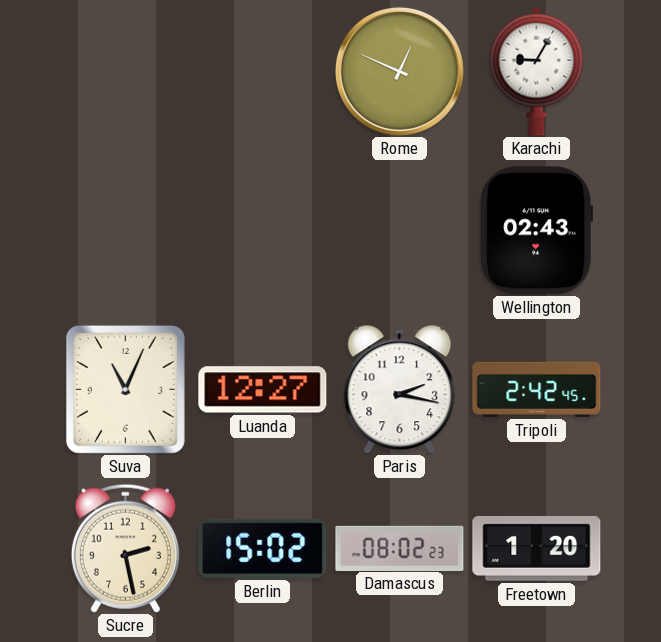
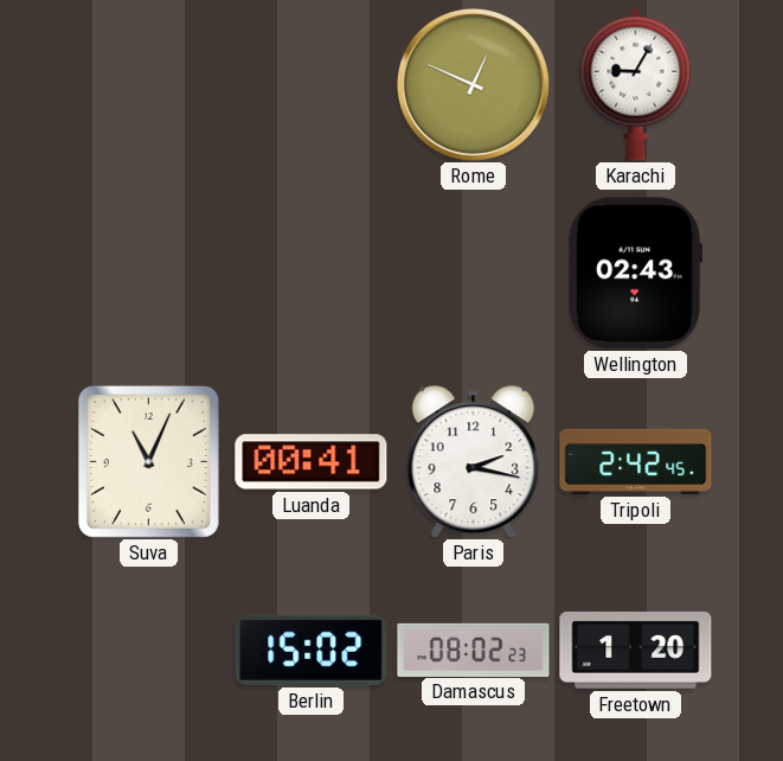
Luanda: 12:27 -> 00:41
Sucre: 2:28 -> none
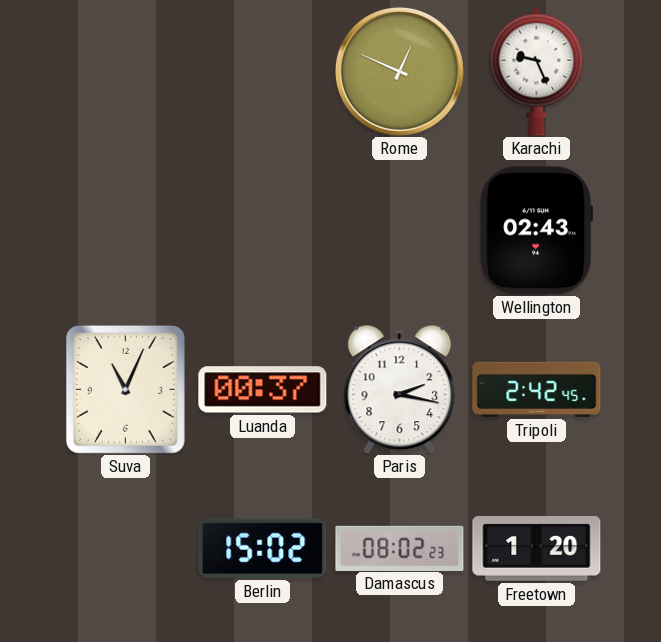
Karachi: 9:05 -> 9:26
Luanda: 00:41 -> 00:37
